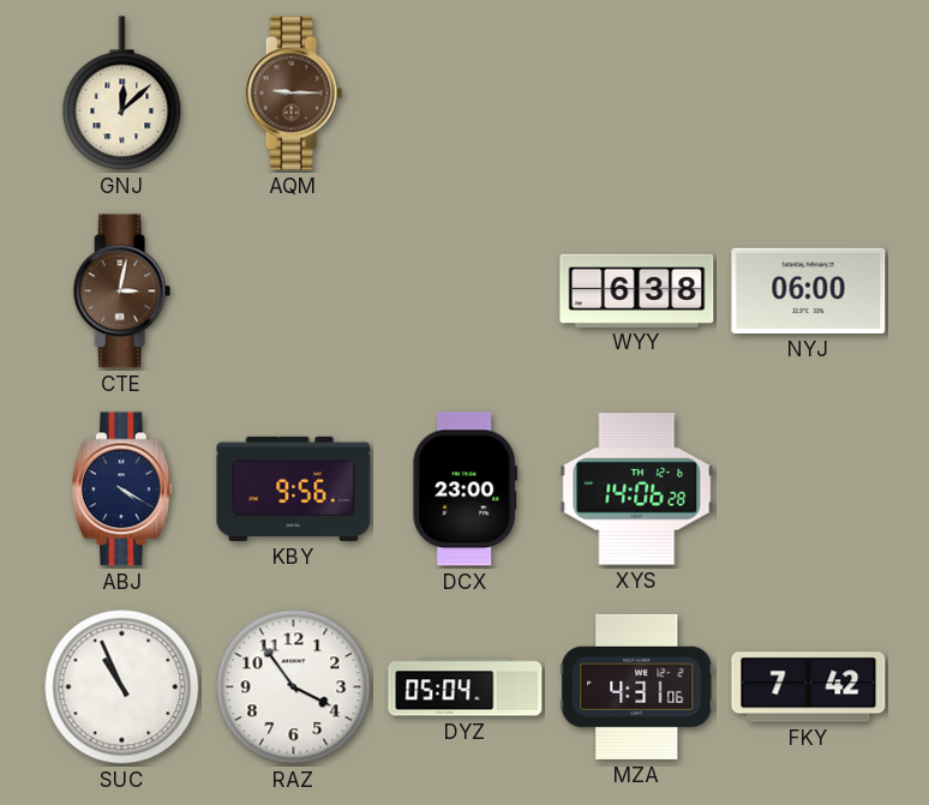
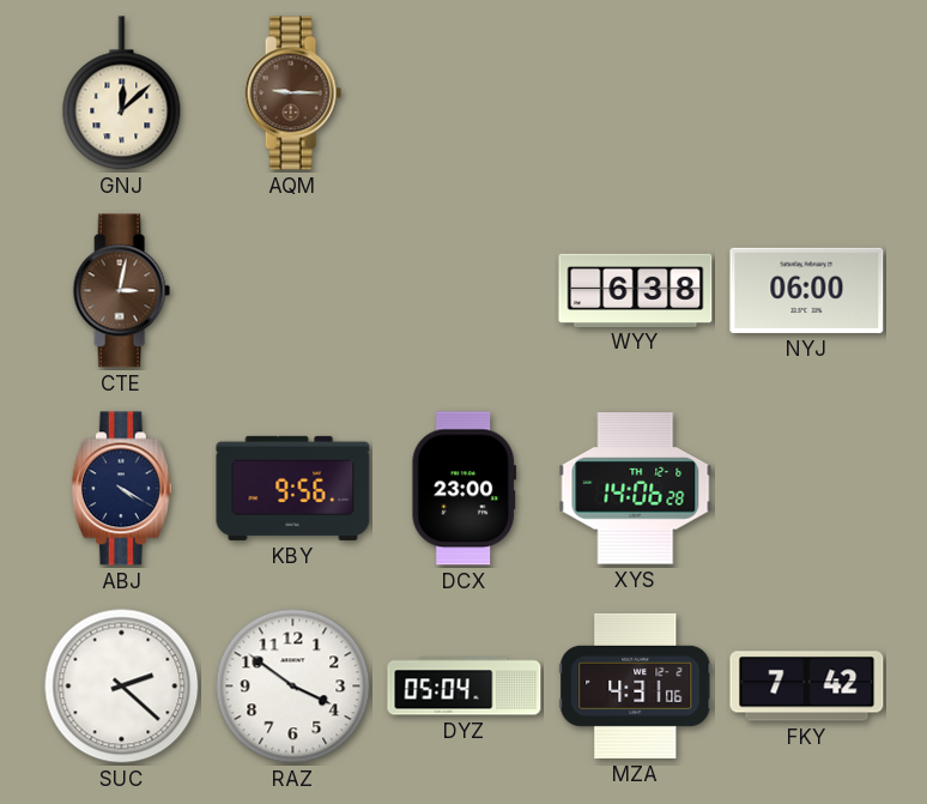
SUC: 10:56 -> 2:22
RAZ: 3:54 -> 3:51
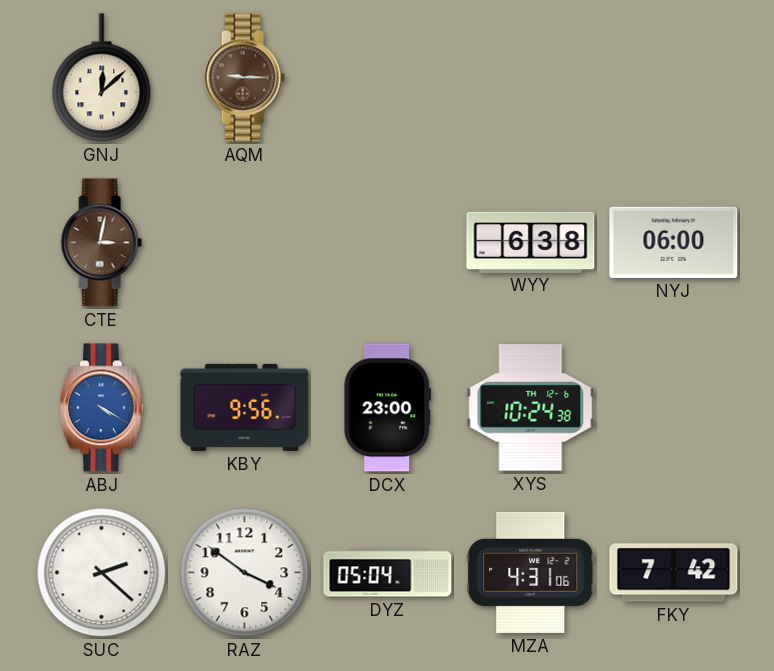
ABJ dial: navy -> blue
XYS: 14:06 -> 10:24
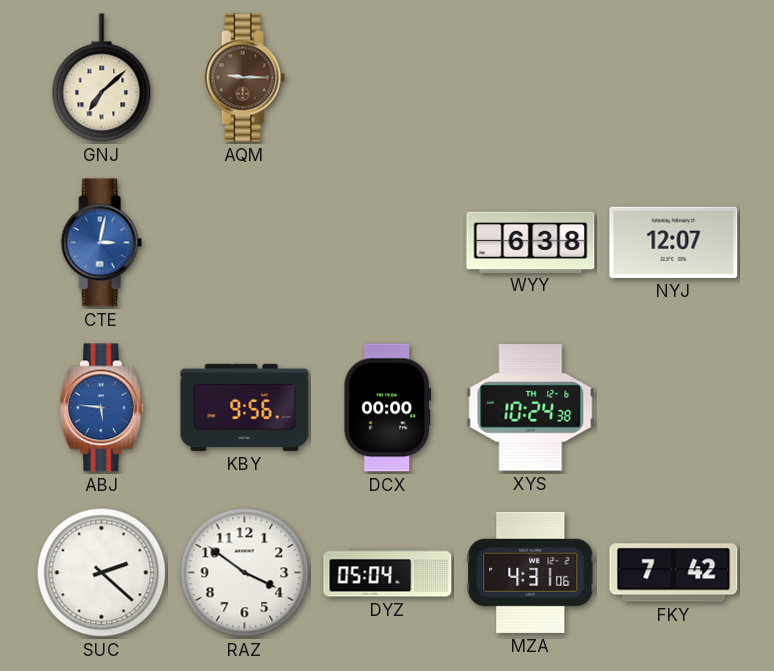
GNJ: 12:08 -> 7:08
CTE dial: brown -> blue
NYJ: 06:00 -> 12:07
ABJ: 4:20 -> 5:46
DCX: 23:00 -> 00:00
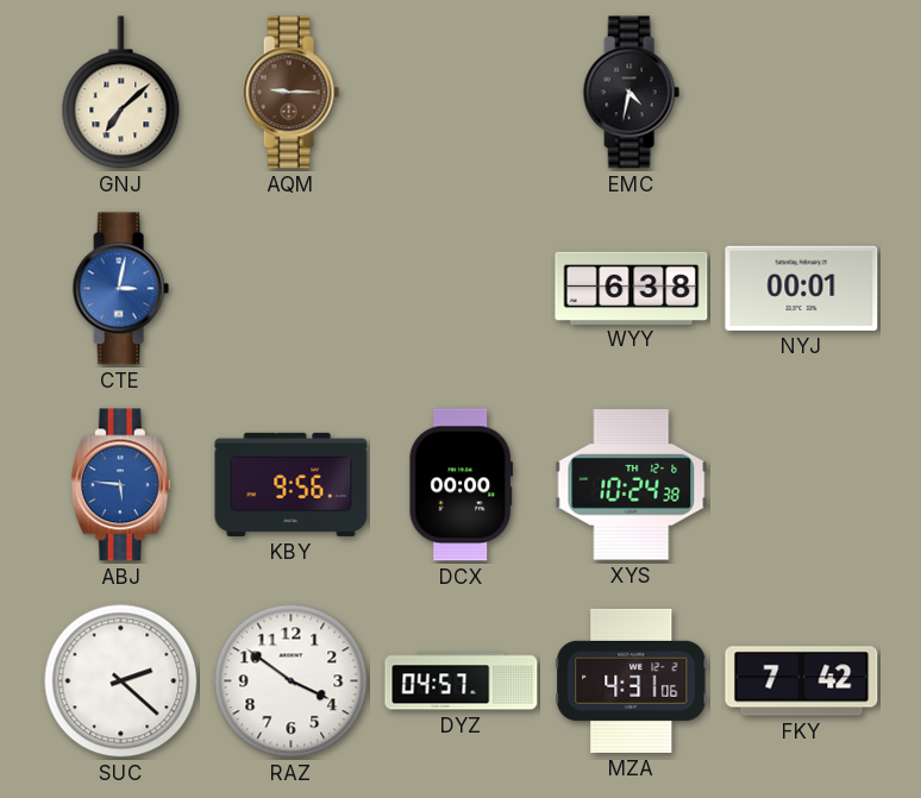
EMC: none -> 4:32
NYJ: 12:07 -> 00:01
DYZ: 05:04 -> 04:57
